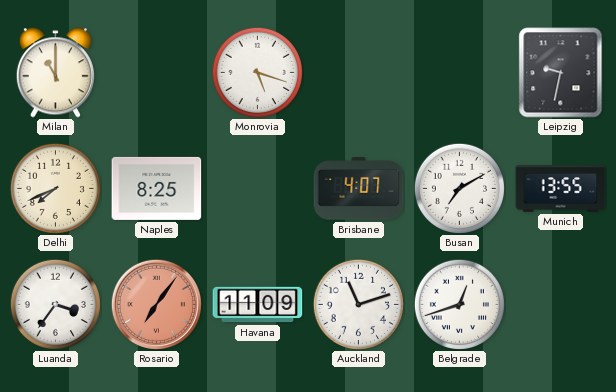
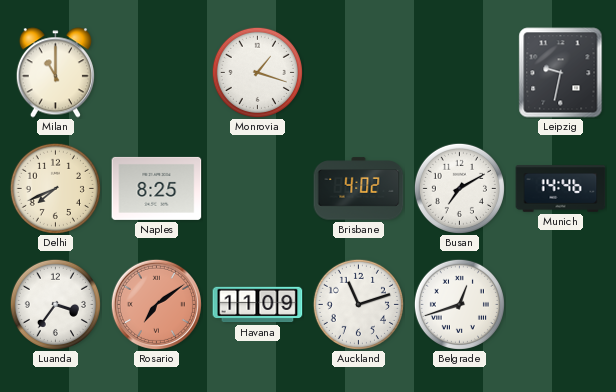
Monrovia: 5:18 -> 1:18
Brisbane: 4:07 -> 4:02
Munich: 13:55 -> 14:46
Rosario: 7:06 -> 7:09
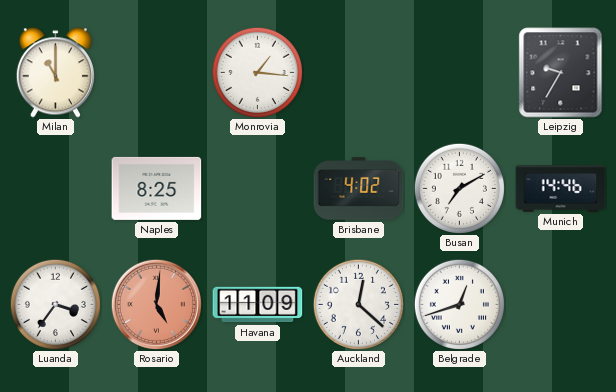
Monrovia: 1:18 -> 1:16
Leipzig: 9:32 -> 9:35
Delhi: 7:41 -> none
Rosario: 7:09 -> 5:01
Auckland: 11:12 -> 12:22
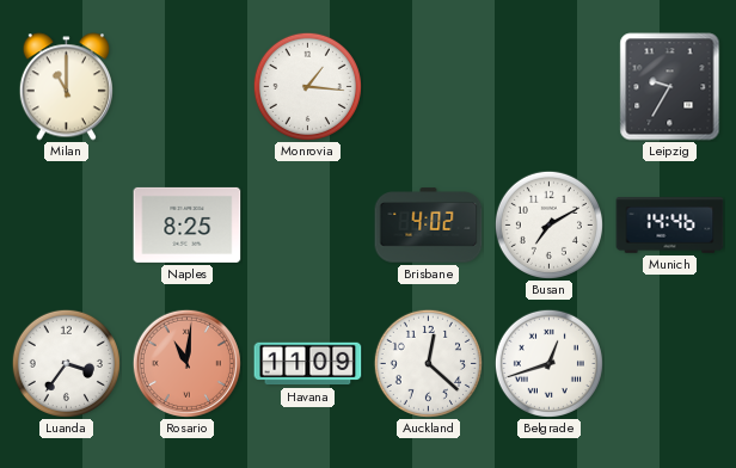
Rosario: 5:01 -> 11:01
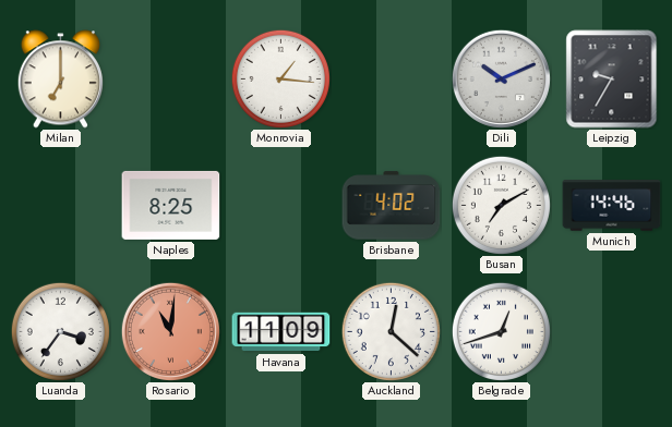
Milan: 11:00 -> 7:00
Dili: none -> 10:11
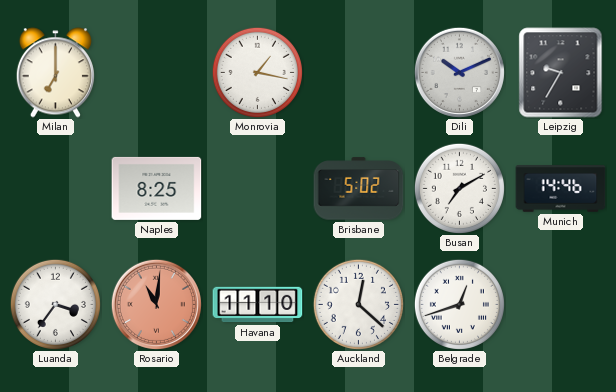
Monrovia: 1:16 -> 1:17
Brisbane: 4:02 -> 5:02
Havana: 11:09 -> 11:10
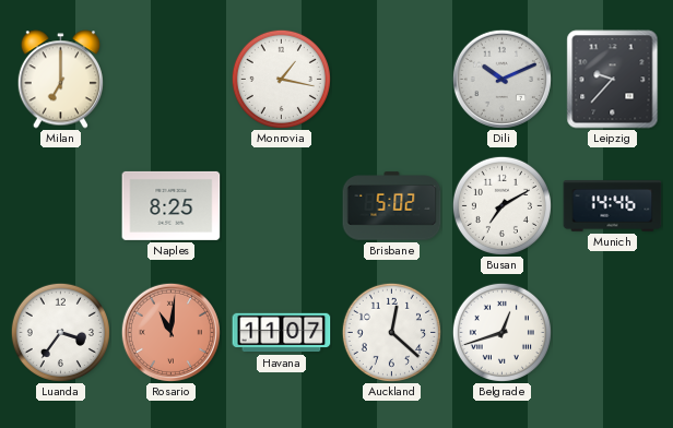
Leipzig: 9:35 -> 9:37
Havana: 11:10 -> 11:07
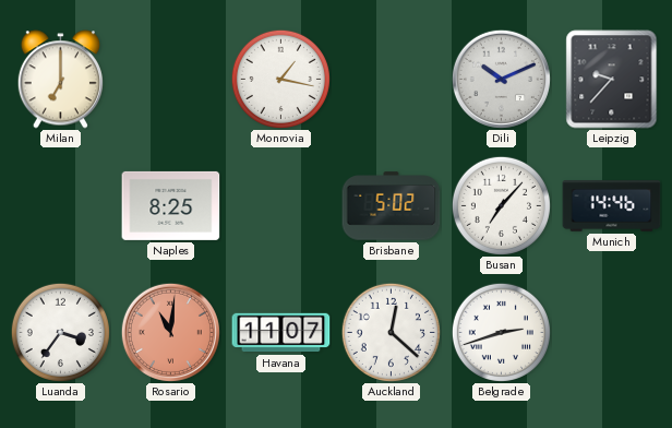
Busan: 7:10 -> 7:07
Belgrade: 12:42 -> 2:42
